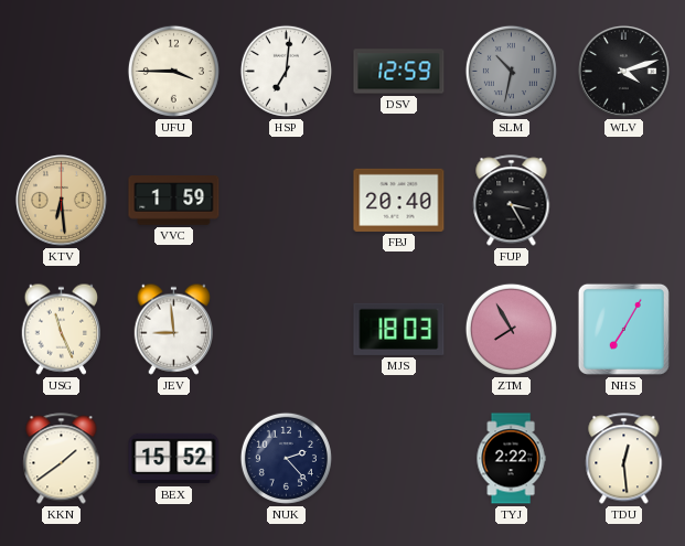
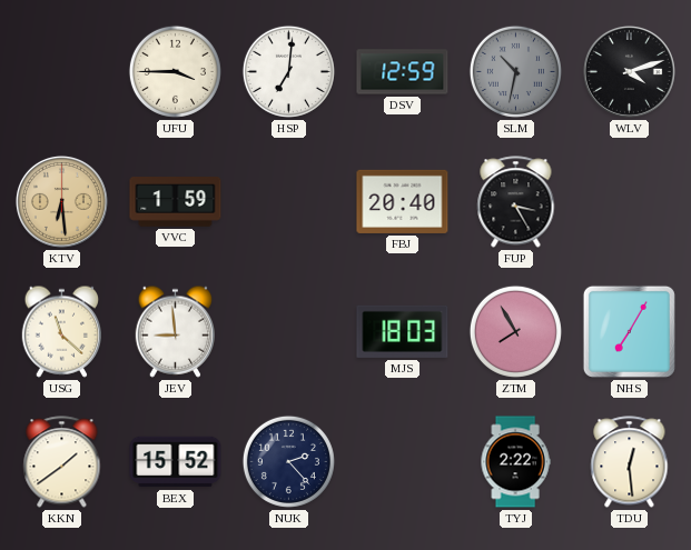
USG: 11:26 -> 11:22
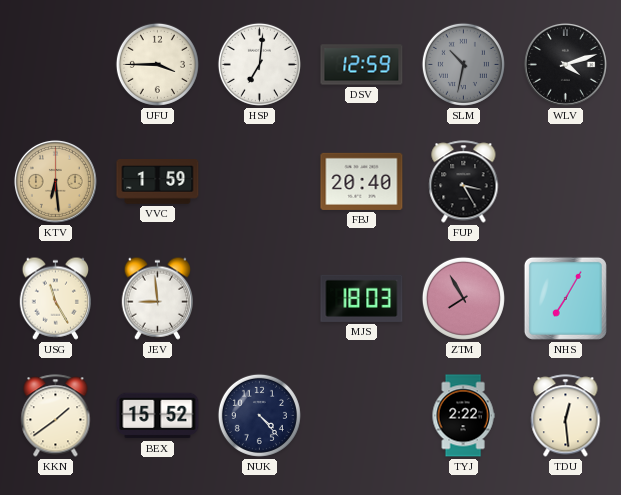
USG: 11:22 -> 11:25
NUK: 2:23 -> 4:23
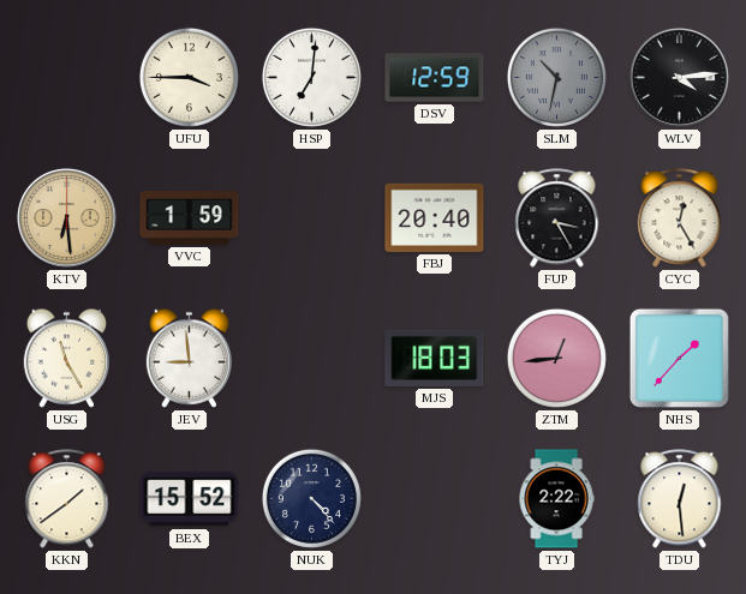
WLV: 4:12 -> 4:14
CYC: none -> 12:25
ZTM: 7:55 -> 12:44
NHS: 7:05 -> 1:37
